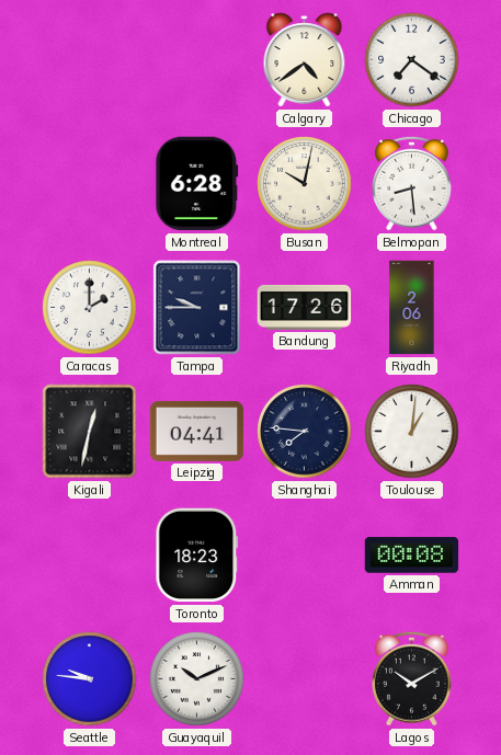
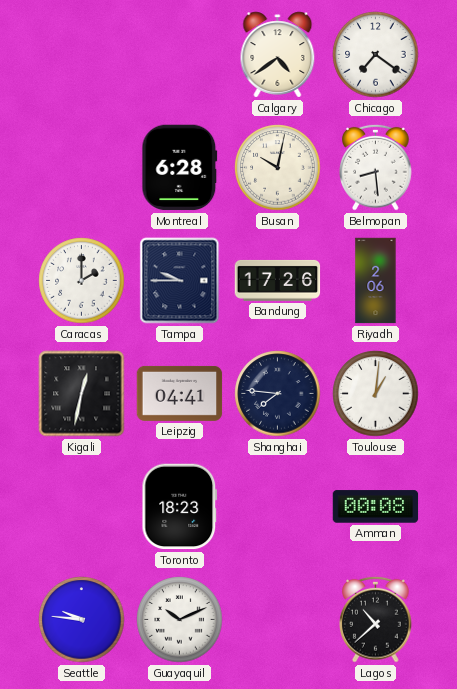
Lagos: 10:10 -> 10:38
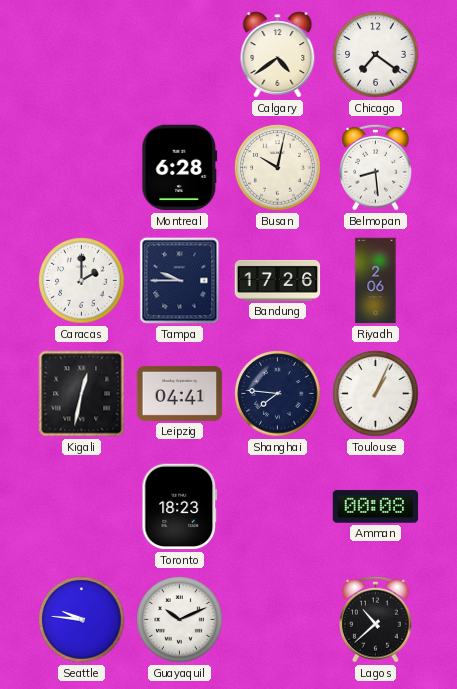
Toulouse: 1:01 -> 1:04
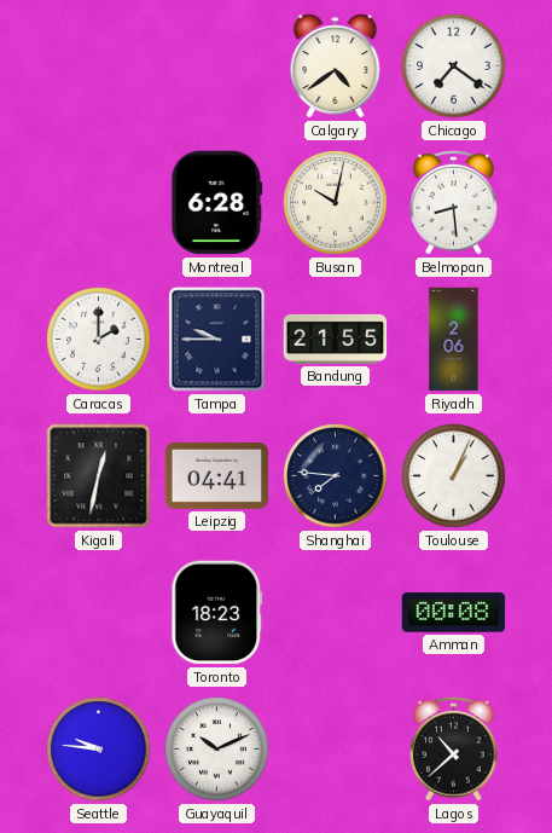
Bandung: 17:26 -> 21:55
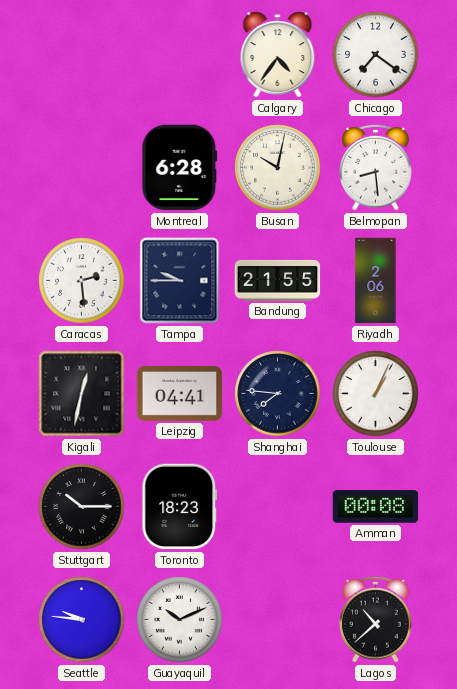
Calgary: 4:39 -> 4:36
Caracas: 2:00 -> 2:29
Stuttgart: none -> 10:15
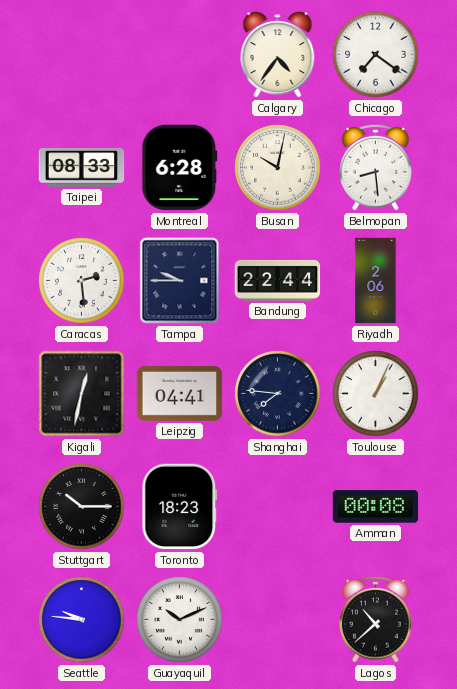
Taipei: none -> 08:33
Bandung: 21:55 -> 22:44
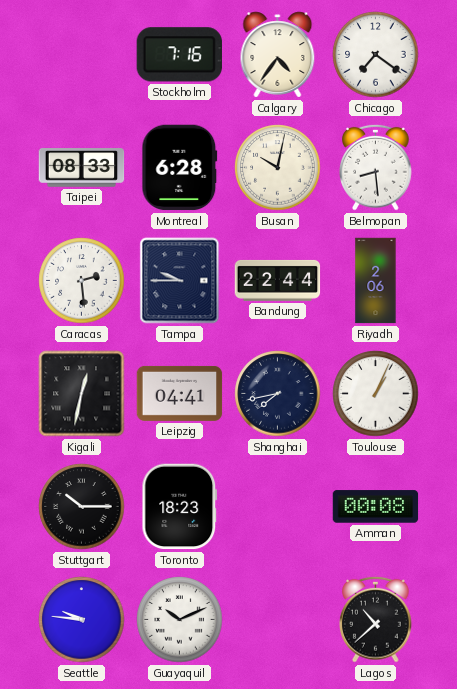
Stockholm: none -> 7:16
Shanghai: 7:46 -> 7:43
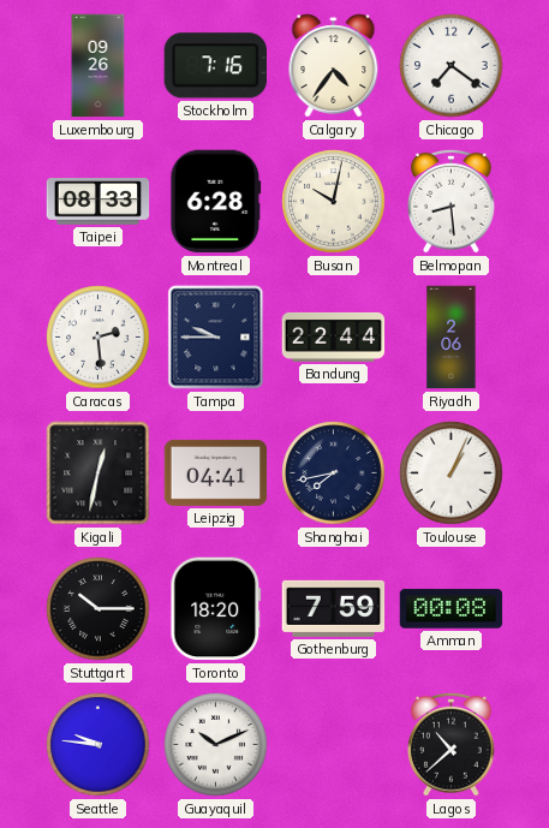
Luxembourg: none -> 09:26
Toronto: 18:23 -> 18:20
Gothenburg: none -> 7:59
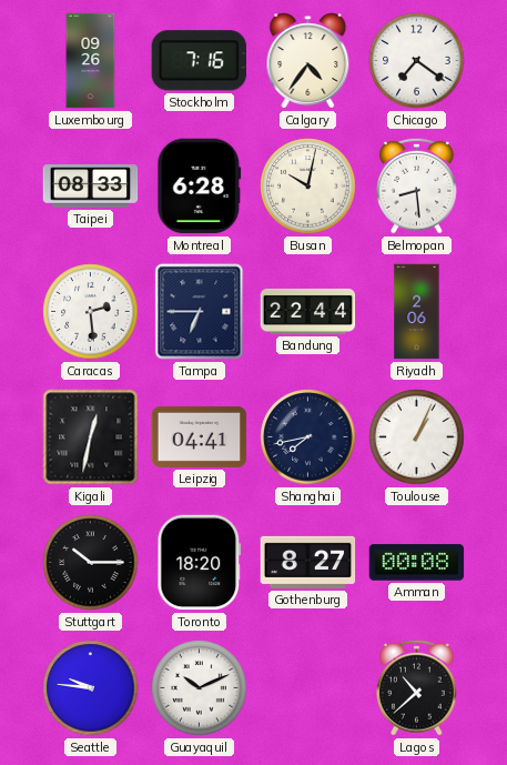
Tampa: 9:45 -> 6:45
Gothenburg: 7:59 -> 8:27
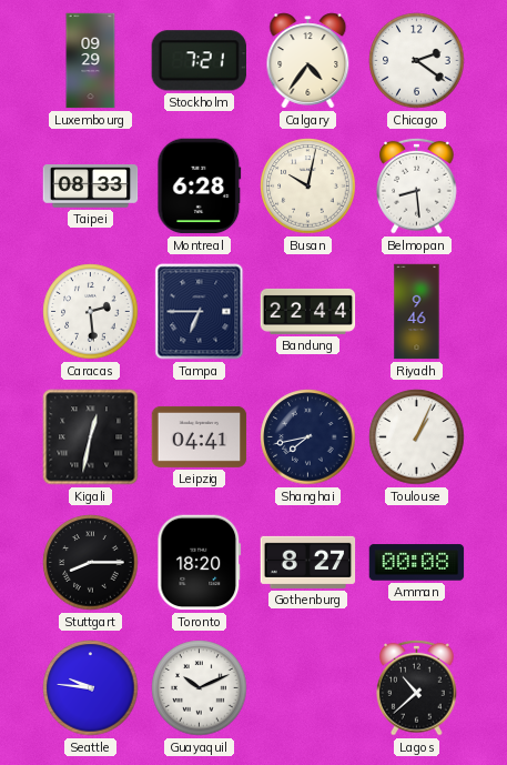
Luxembourg: 09:26 -> 09:29
Stockholm: 7:16 -> 7:21
Chicago: 7:21 -> 2:21
Riyadh: 2:06 -> 9:46
Stuttgart: 10:15 -> 8:15
